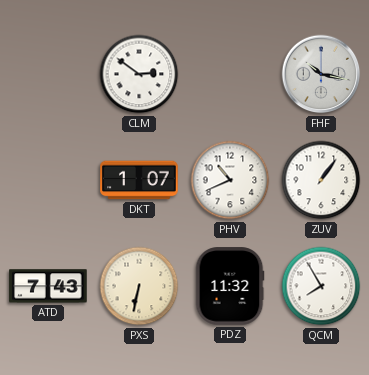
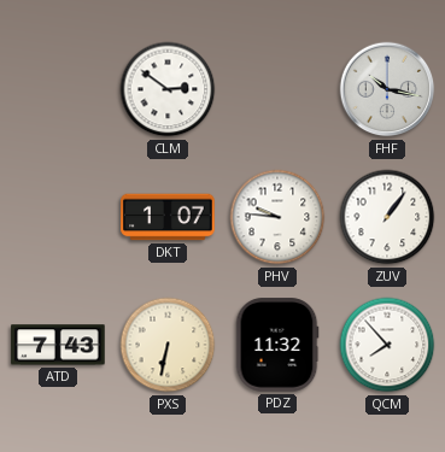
PHV: 10:41 -> 9:46
QCM: 7:55 -> 7:53
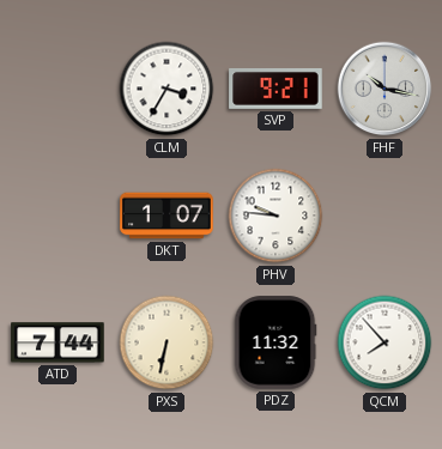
CLM: 2:51 -> 3:35
SVP: none -> 9:21
ZUV: 1:06 -> none
ATD: 7:43 -> 7:44
